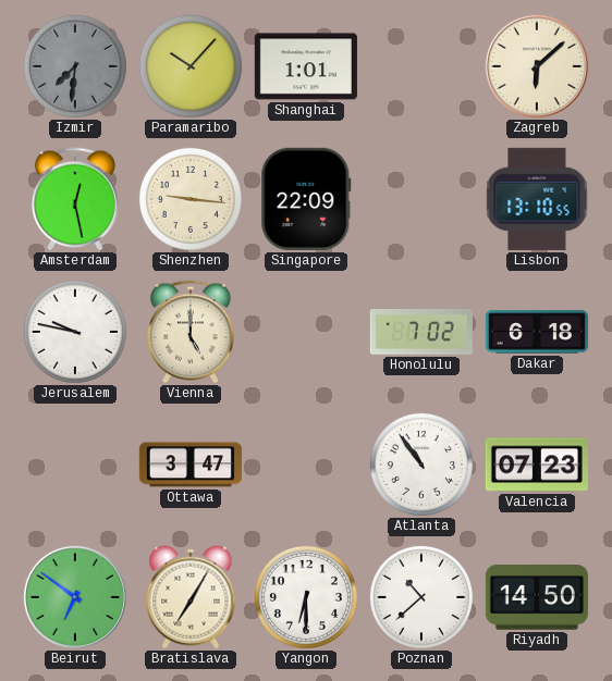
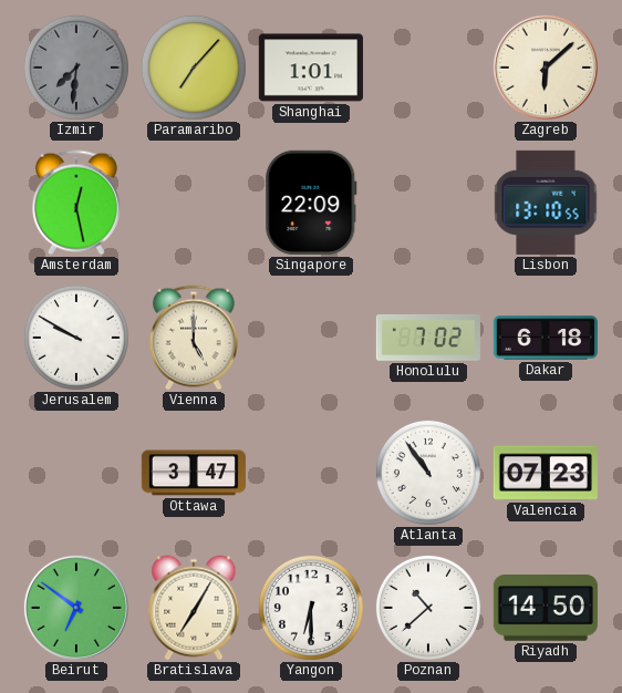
Paramaribo: 10:07 -> 7:07
Shenzhen: 9:16 -> none
Jerusalem: 9:47 -> 9:50
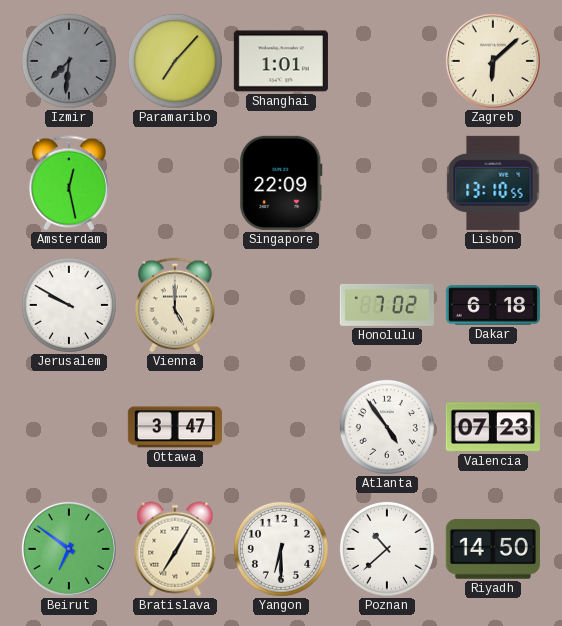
Atlanta: 10:54 -> 4:54
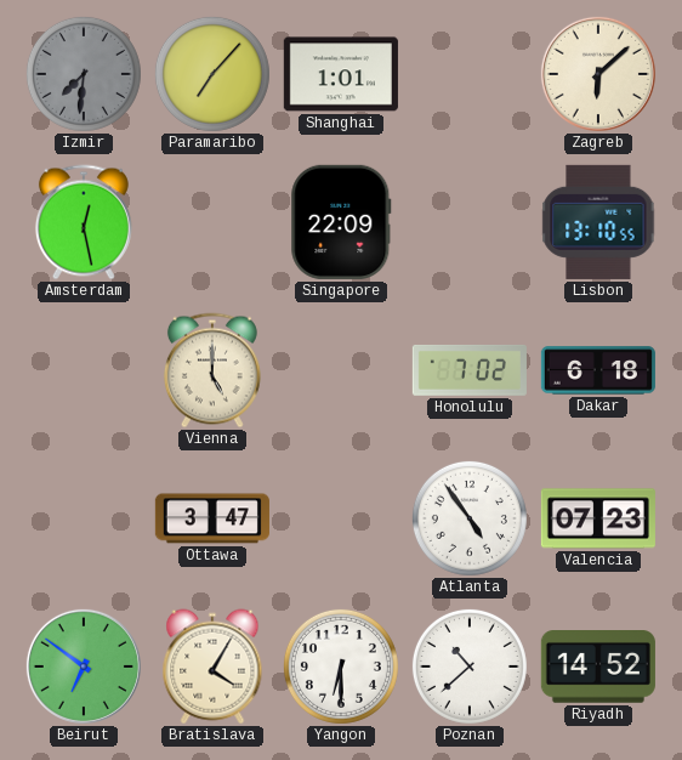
Jerusalem: 9:50 -> none
Bratislava: 7:05 -> 4:05
Riyadh: 14:50 -> 14:52
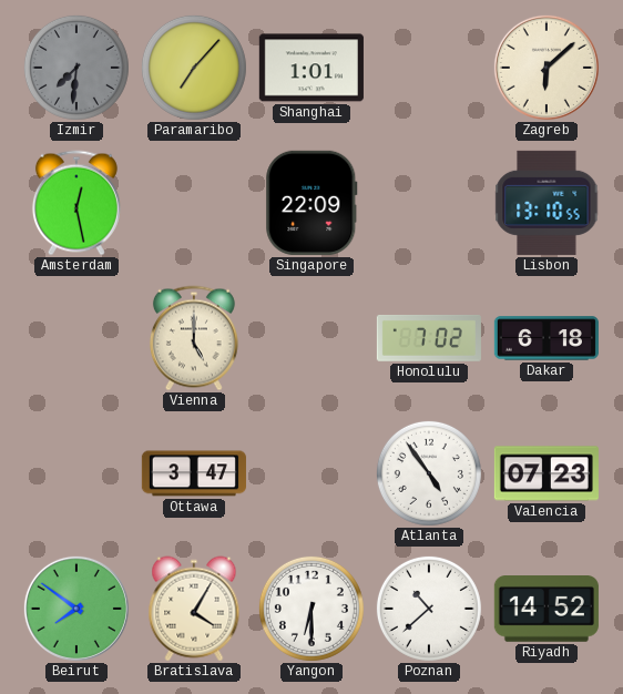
Beirut: 6:51 -> 7:51
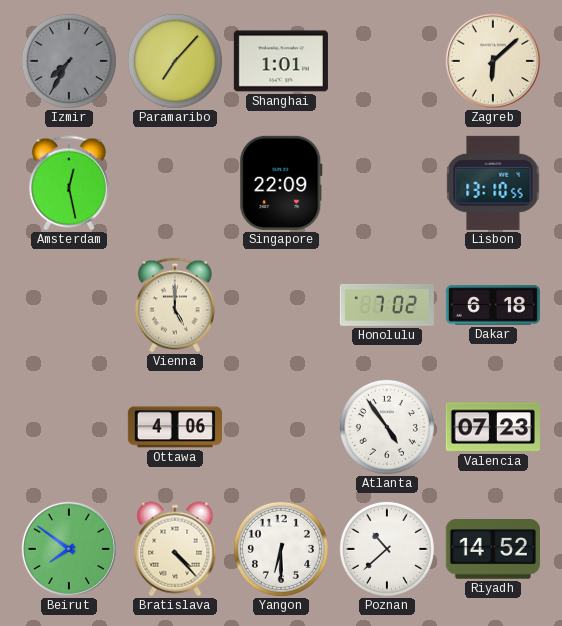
Izmir: 7:31 -> 7:35
Ottawa: 3:47 -> 4:06
Bratislava: 4:05 -> 4:23
